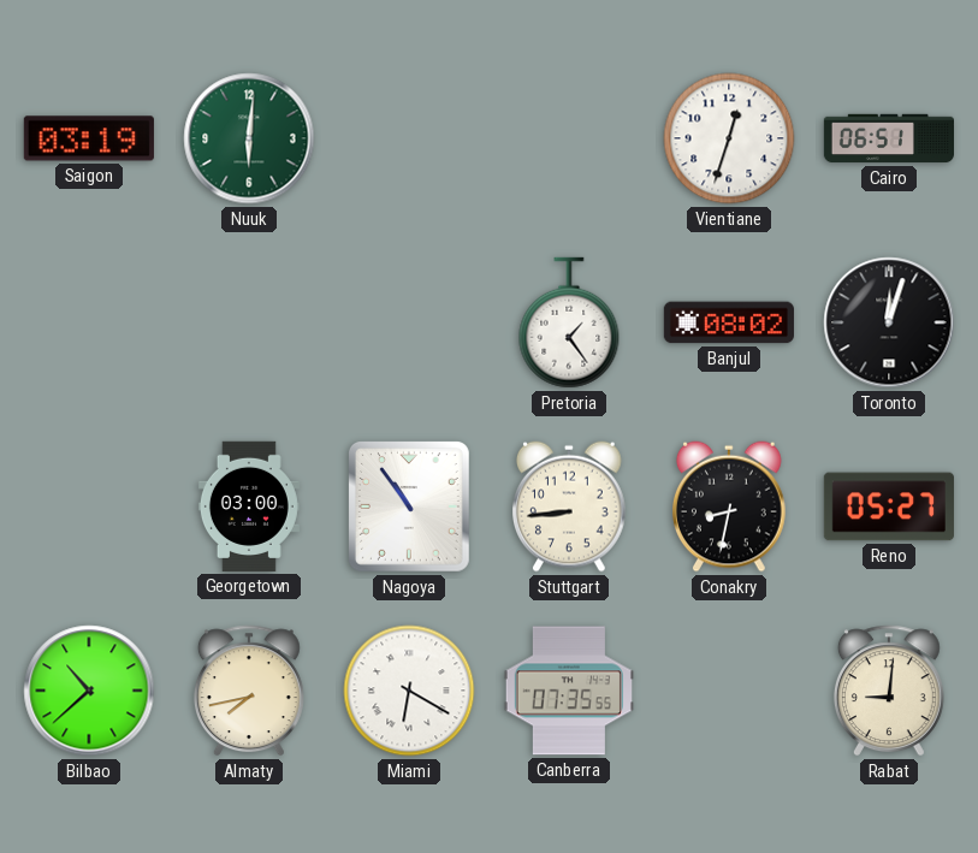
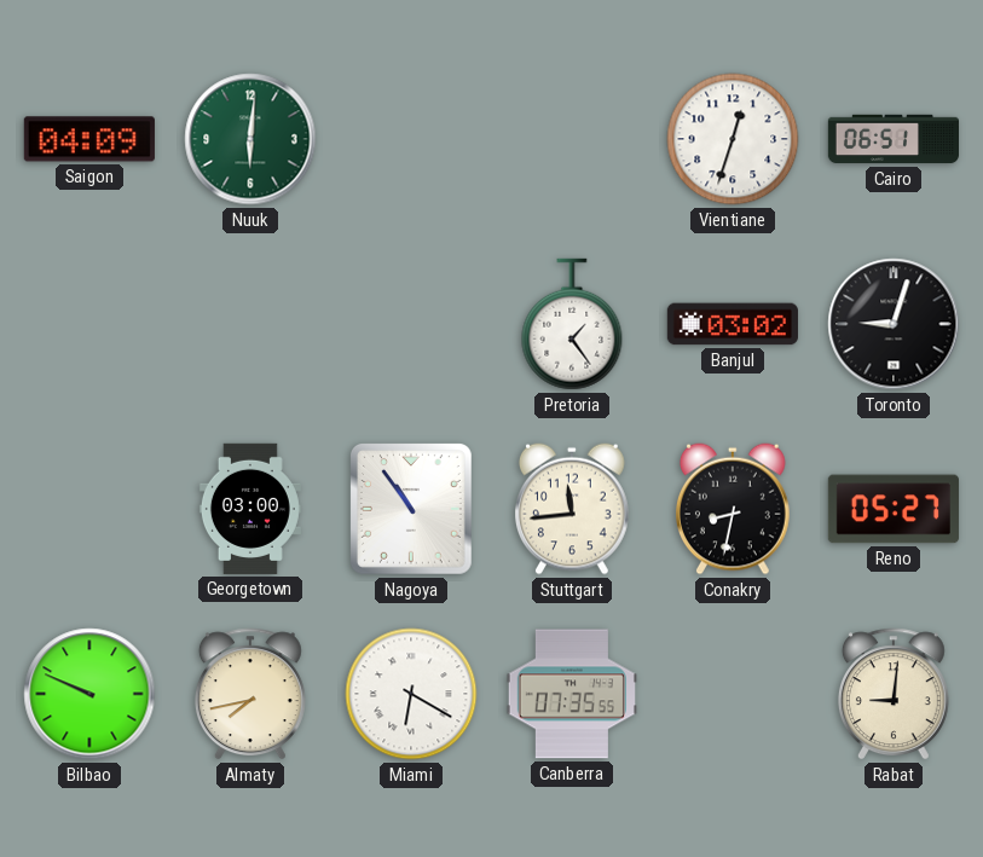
Saigon: 03:19 -> 04:09
Banjul: 08:02 -> 03:02
Toronto: 12:03 -> 9:03
Stuttgart: 8:44 -> 11:44
Bilbao: 10:38 -> 9:49
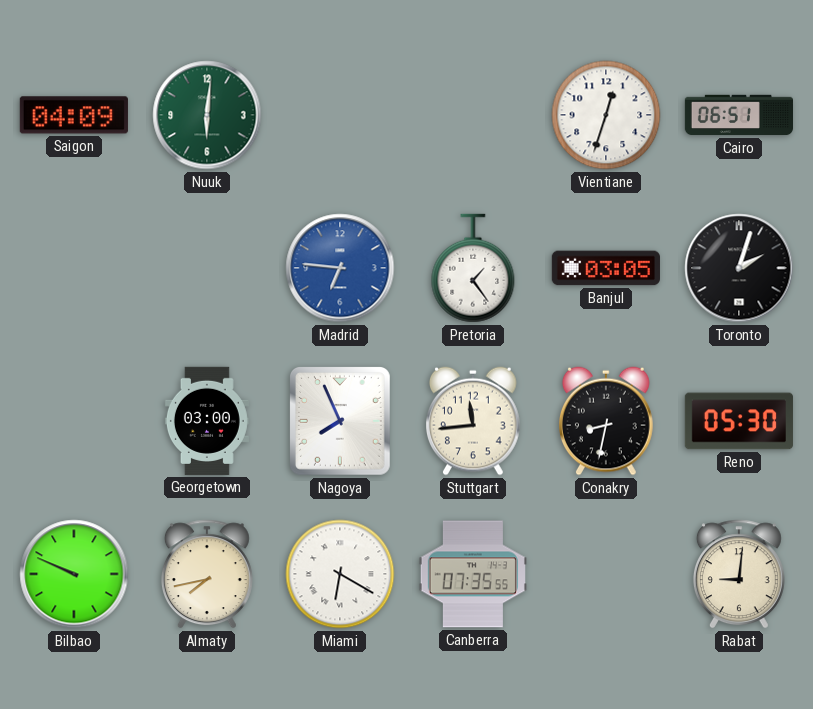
Madrid: none -> 6:46
Banjul: 03:02 -> 03:05
Toronto: 9:03 -> 2:03
Nagoya: 10:54 -> 7:56
Reno: 05:27 -> 05:30
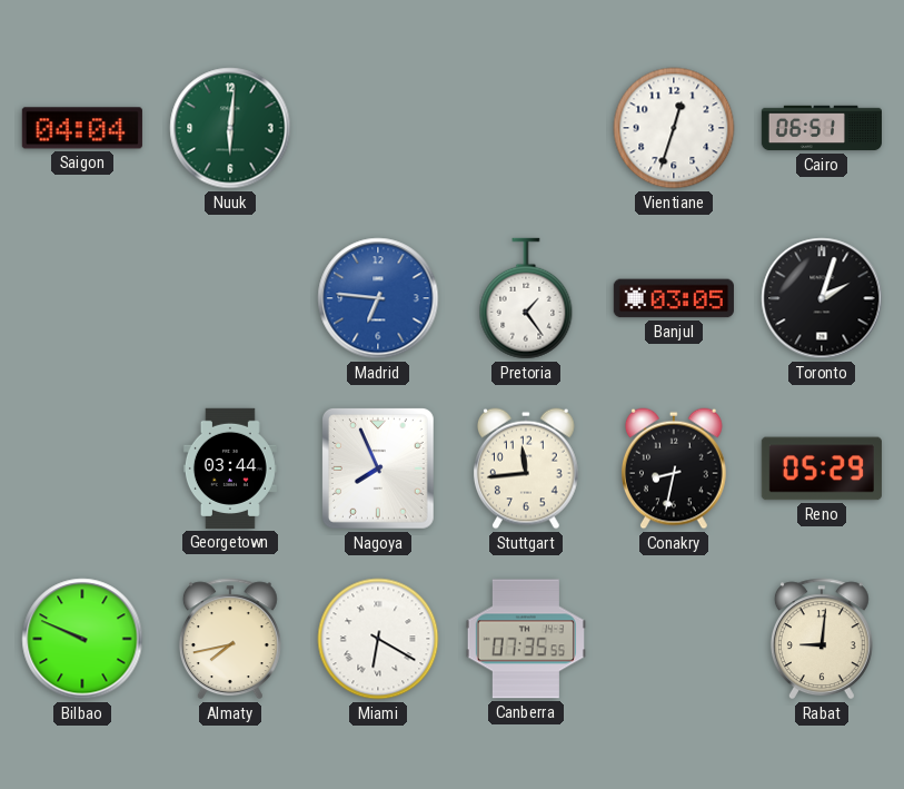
Saigon: 04:09 -> 04:04
Georgetown: 03:00 -> 03:44
Reno: 05:30 -> 05:29
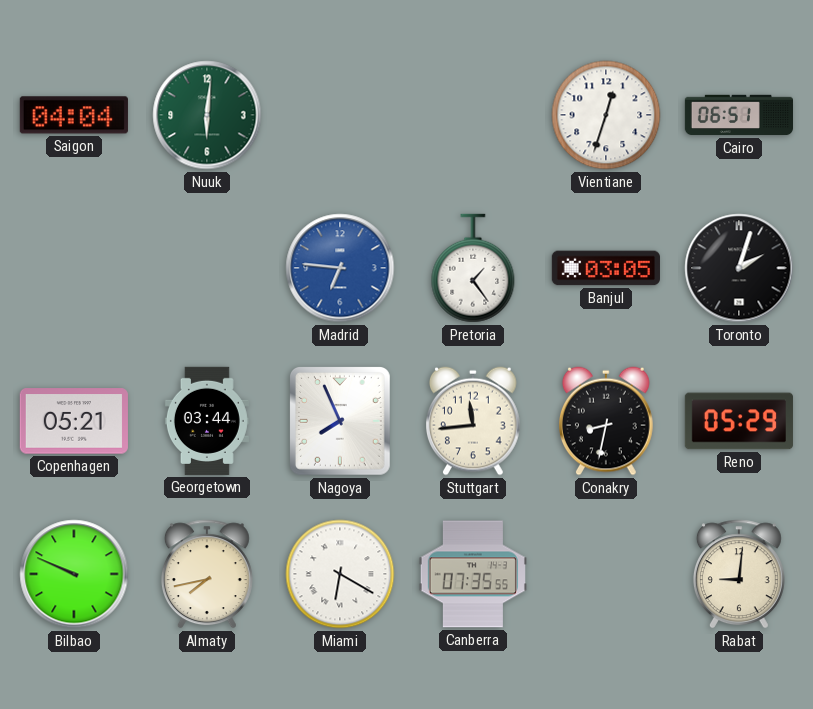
Copenhagen: none -> 05:21
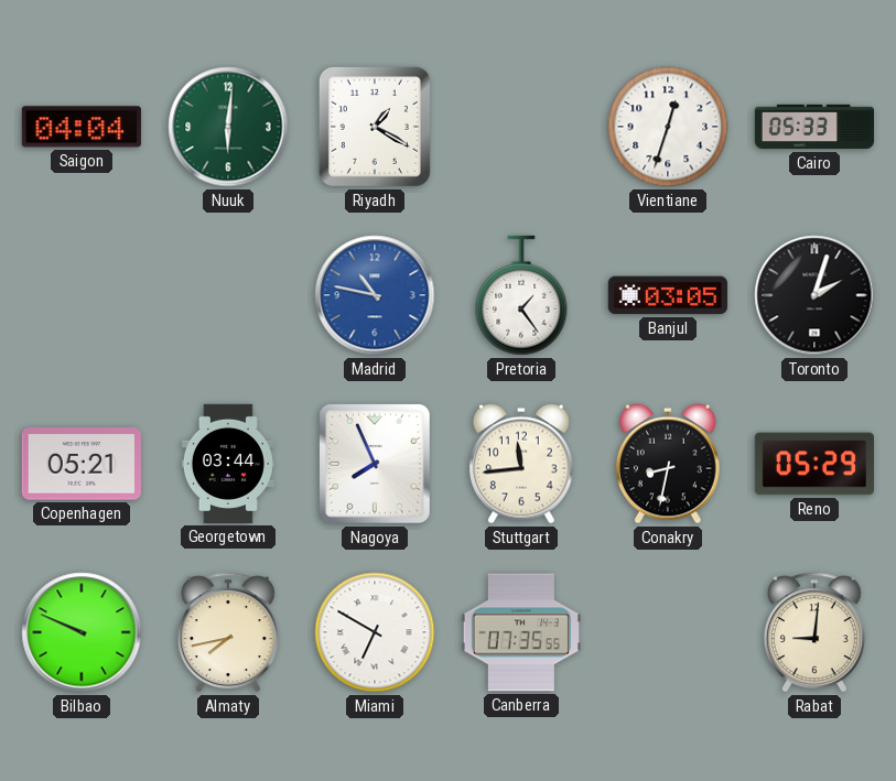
Riyadh: none -> 1:20
Cairo: 06:51 -> 05:33
Madrid: 6:46 -> 10:47
Miami: 6:20 -> 6:50
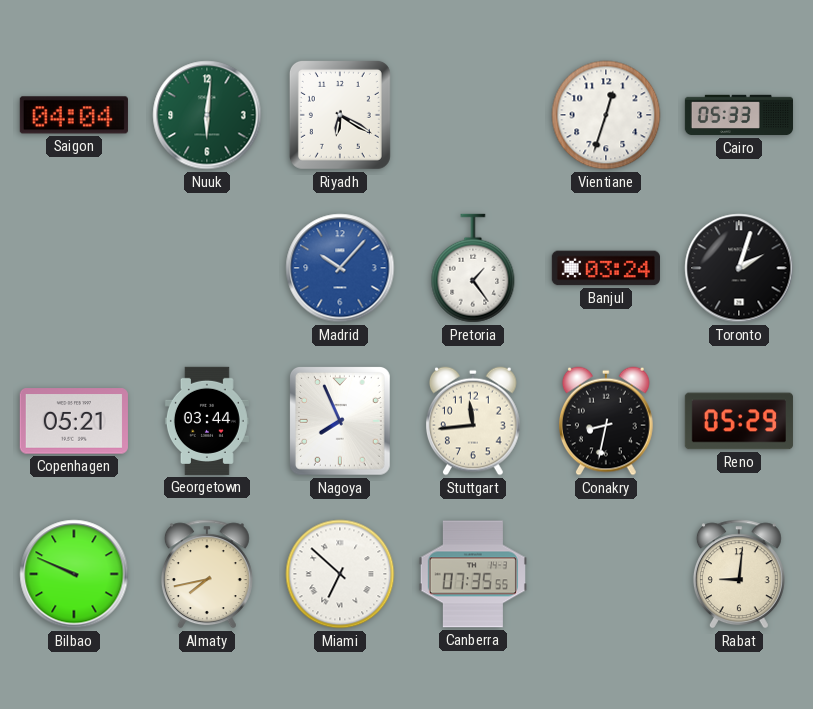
Riyadh: 1:20 -> 6:20
Madrid: 10:47 -> 10:07
Banjul: 03:05 -> 03:24
Miami: 6:50 -> 6:52
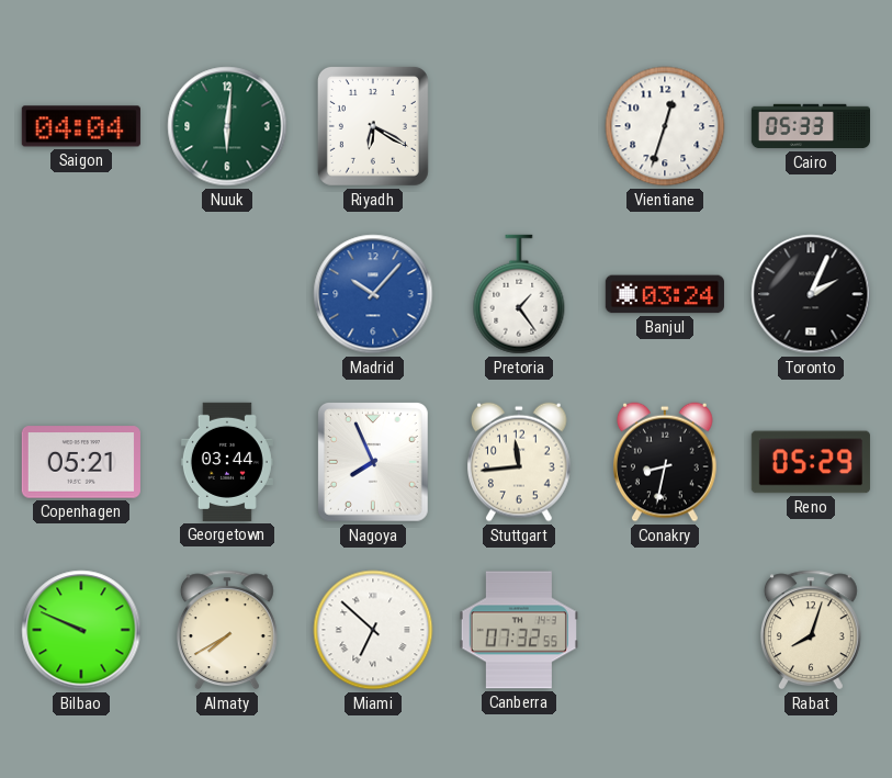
Toronto: 2:03 -> 2:04
Almaty: 7:43 -> 7:40
Canberra: 07:35 -> 07:32
Rabat: 9:01 -> 8:03
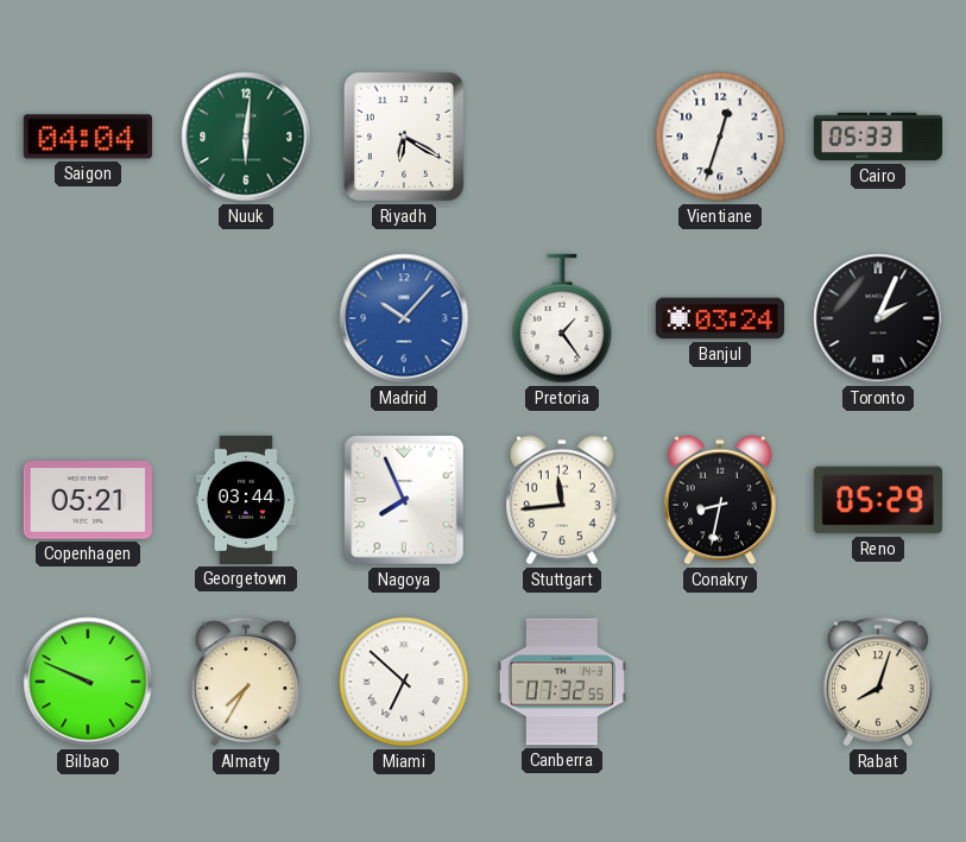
Almaty: 7:40 -> 7:35
